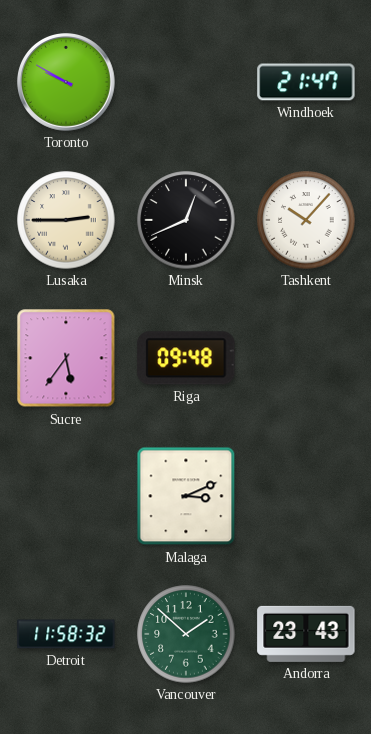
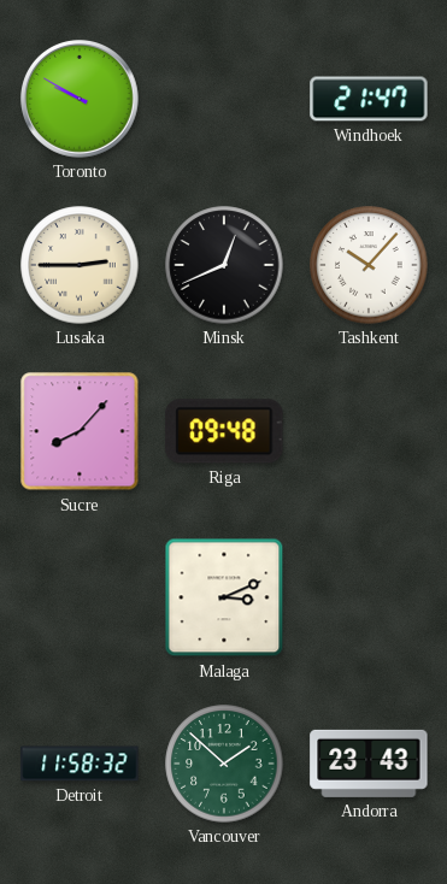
Sucre: 5:36 -> 8:07
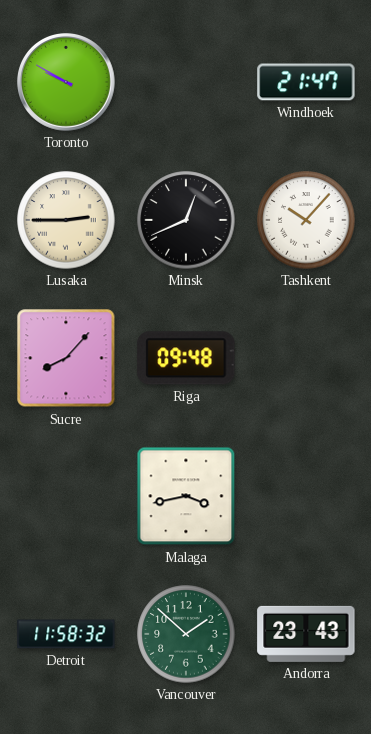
Malaga: 3:11 -> 3:43
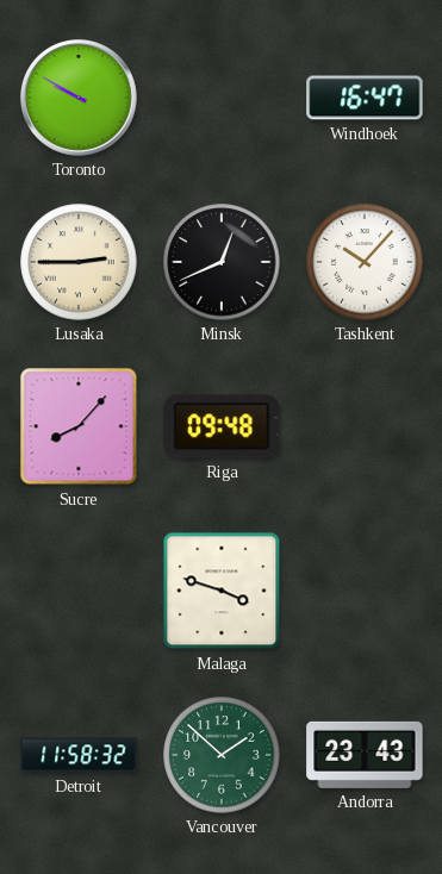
Windhoek: 21:47 -> 16:47
Malaga: 3:43 -> 3:48
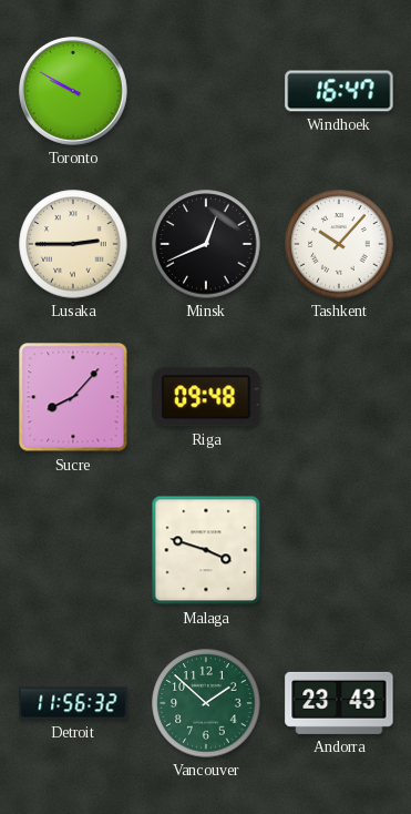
Detroit: 11:58 -> 11:56
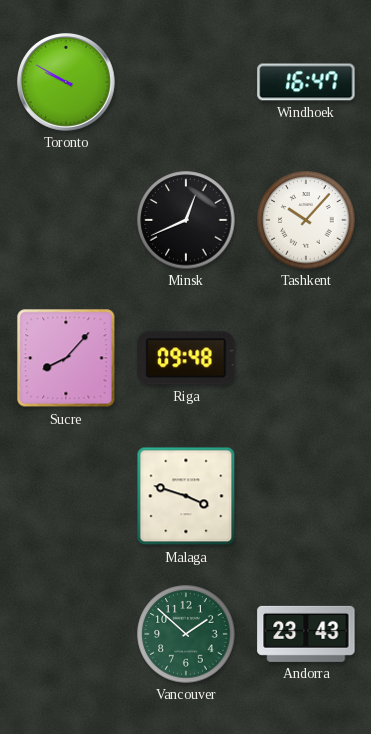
Lusaka: 2:45 -> none
Detroit: 11:56 -> none
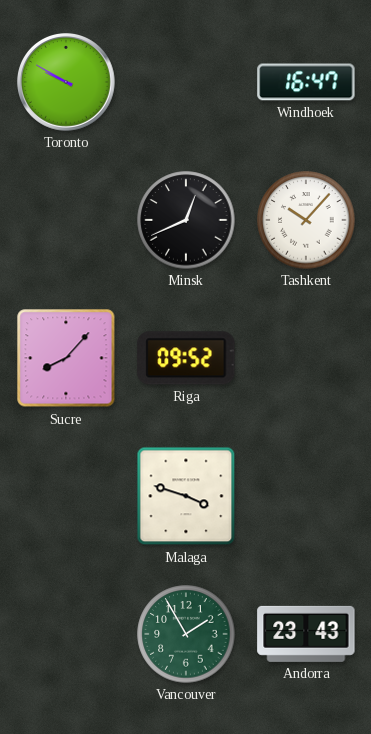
Riga: 09:48 -> 09:52
Vancouver: 1:52 -> 1:55
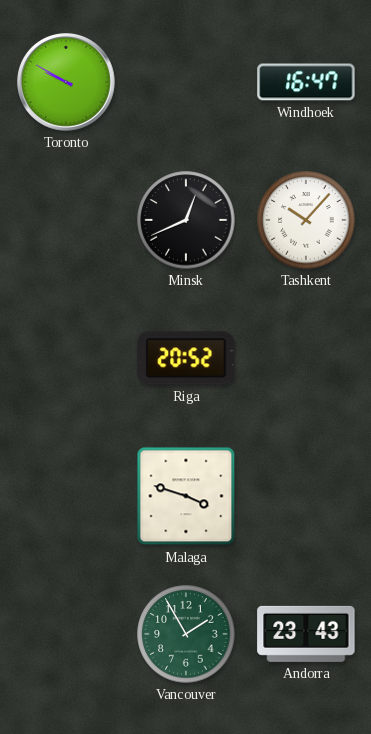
Sucre: 8:07 -> none
Riga: 09:52 -> 20:52
